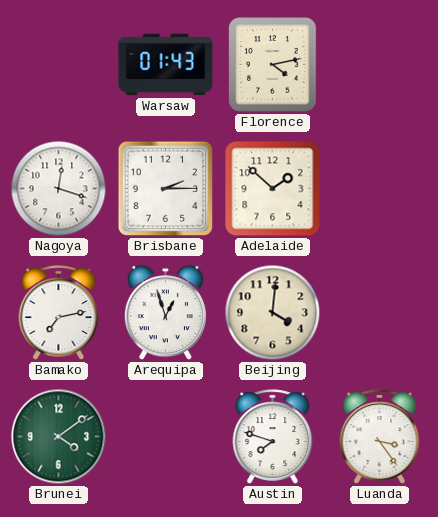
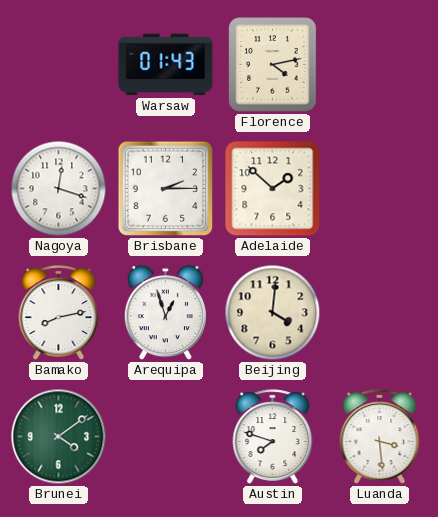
Bamako: 7:13 -> 8:13
Luanda: 3:24 -> 3:29
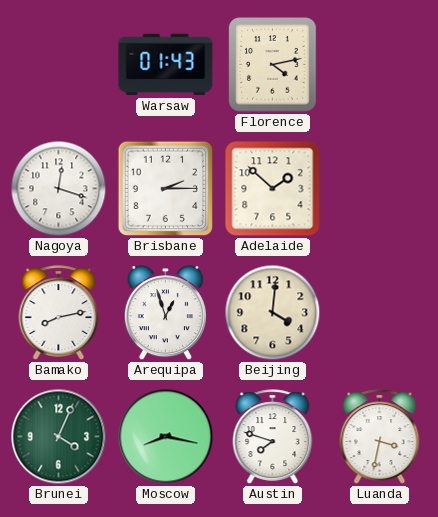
Brunei: 4:09 -> 4:04
Moscow: none -> 8:17
Luanda: 3:29 -> 3:32
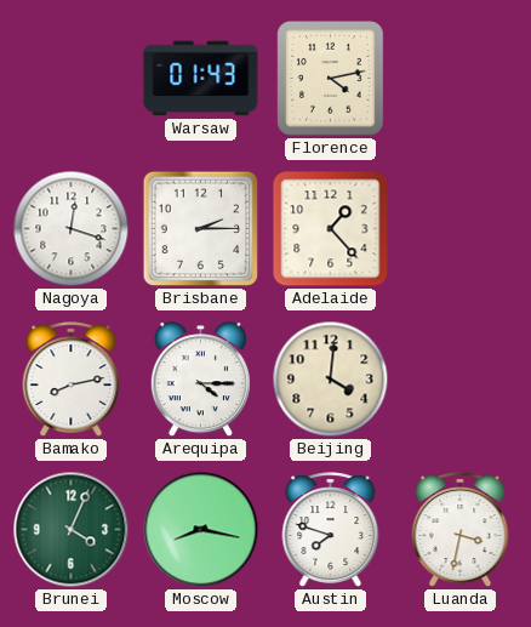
Adelaide: 1:52 -> 1:23
Arequipa: 12:57 -> 4:15
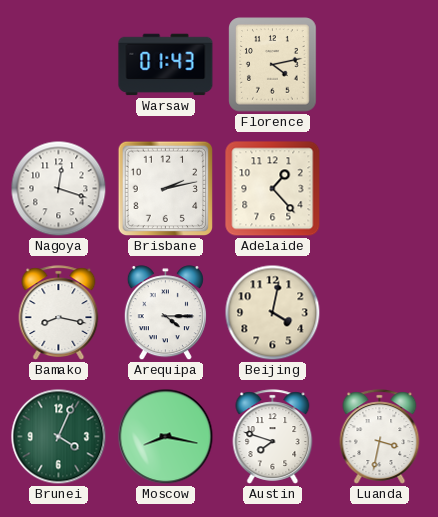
Brisbane: 2:15 -> 2:13
Bamako: 8:13 -> 8:17
Beijing: 4:01 -> 4:02
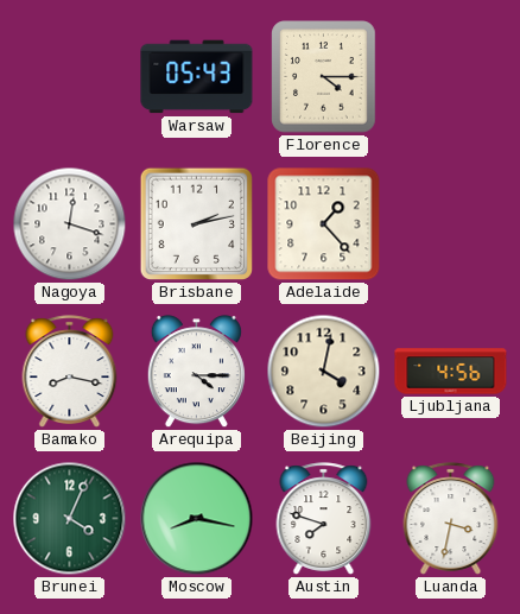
Warsaw: 01:43 -> 05:43
Florence: 4:13 -> 4:15
Ljubljana: none -> 4:56
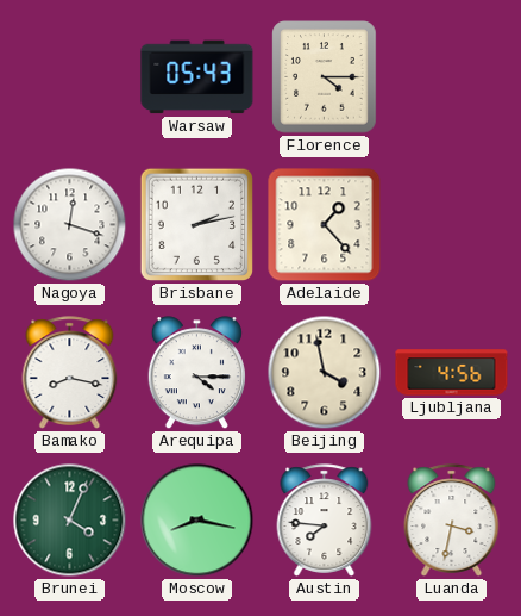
Beijing: 4:02 -> 3:58
Austin: 7:48 -> 7:46
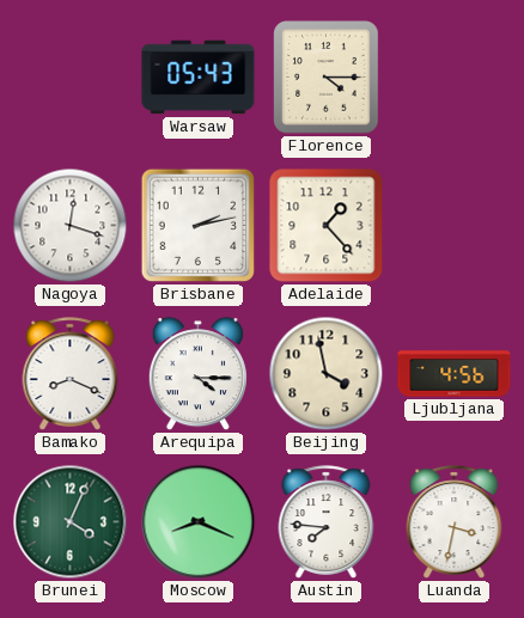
Bamako: 8:17 -> 8:19
Moscow: 8:17 -> 8:19
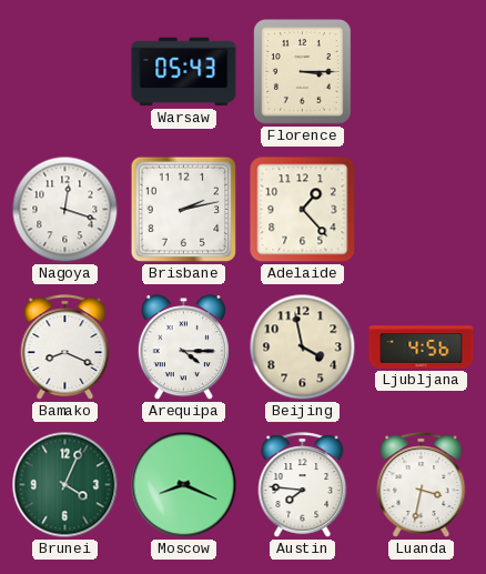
Florence: 4:15 -> 3:15
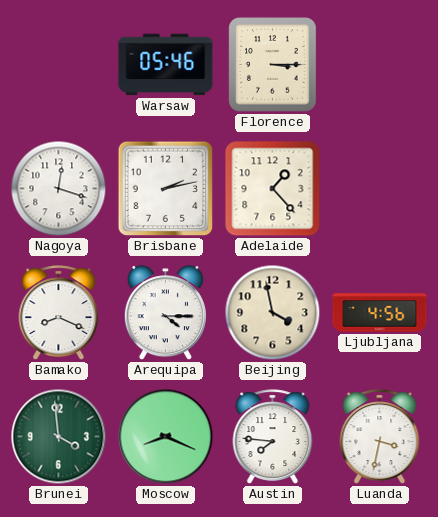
Warsaw: 05:43 -> 05:46
Brunei: 4:04 -> 3:59
